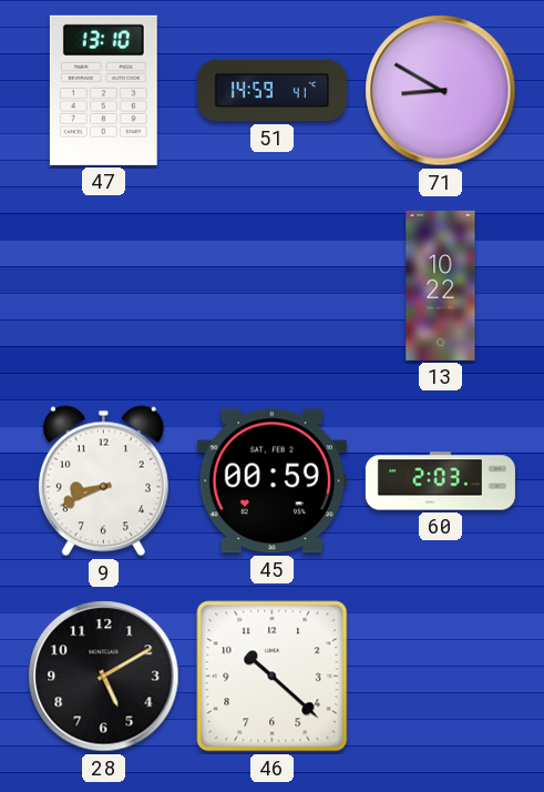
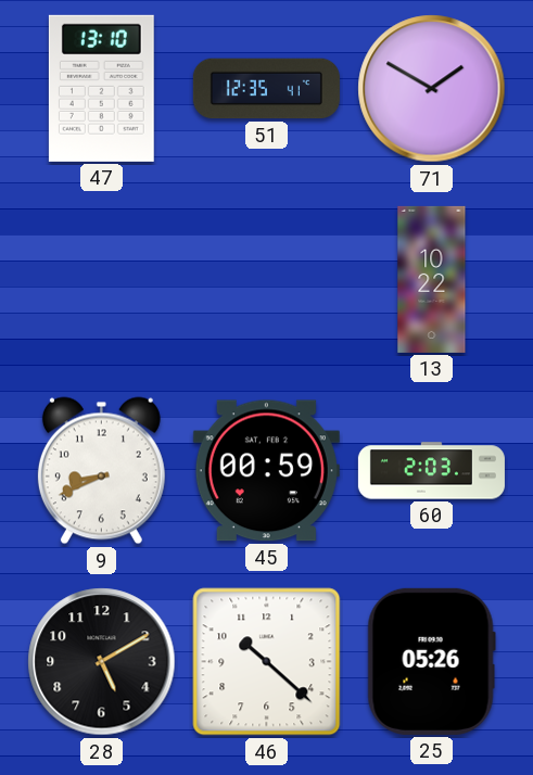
51: 14:59 -> 12:35
71: 8:50 -> 1:50
25: none -> 05:26
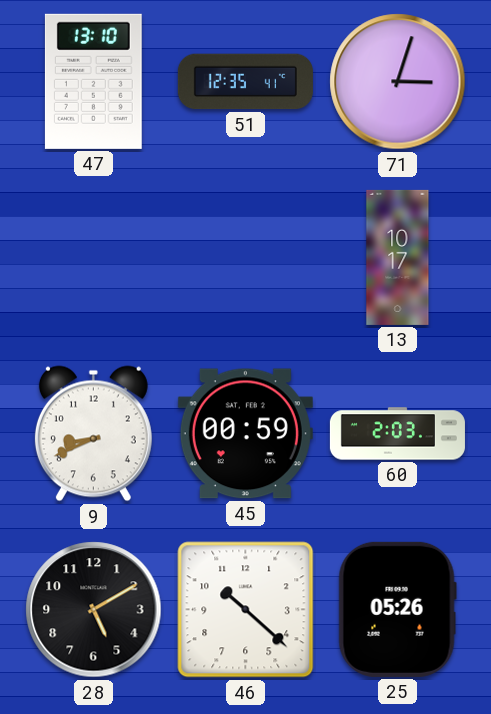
71: 1:50 -> 3:03
13: 10:22 -> 10:17
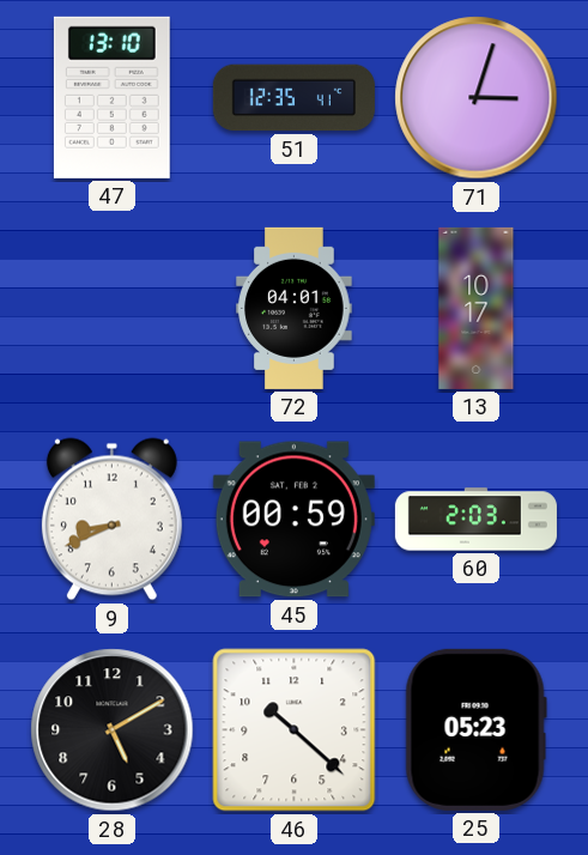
72: none -> 04:01
25: 05:26 -> 05:23
